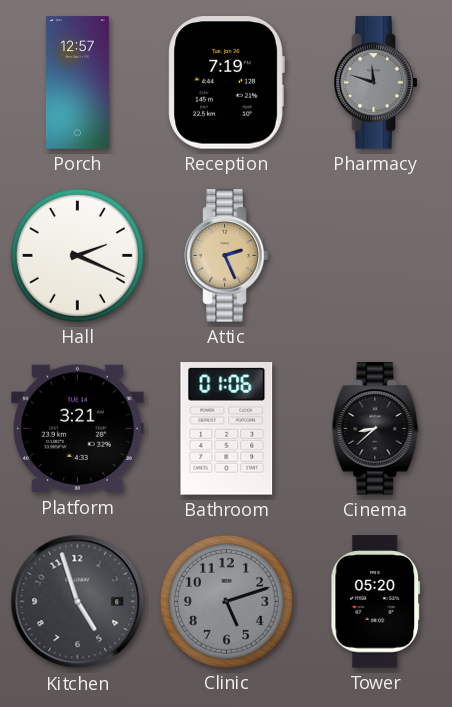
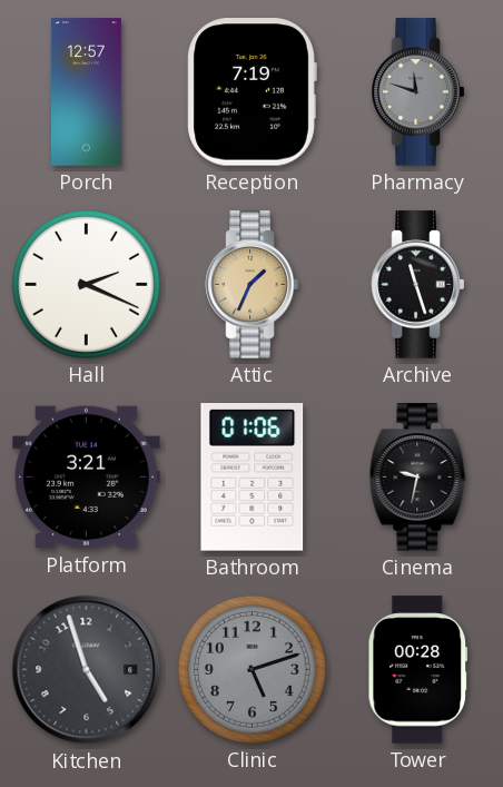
Attic: 2:26 -> 1:34
Archive: none -> 11:27
Cinema: 8:38 -> 9:32
Tower: 05:20 -> 00:28
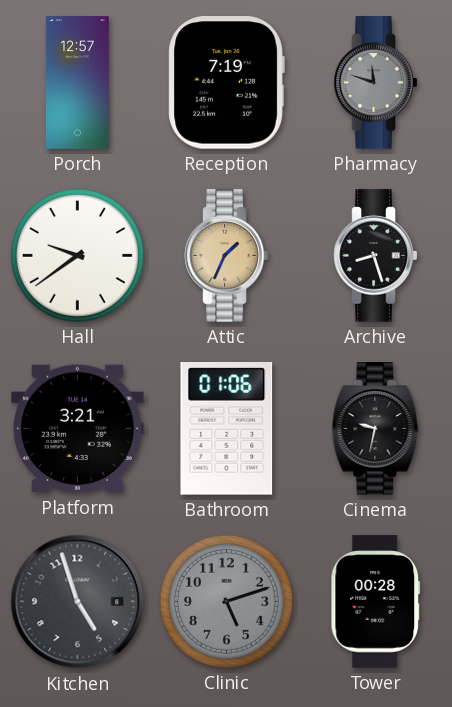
Hall: 2:19 -> 9:39
Archive: 11:27 -> 8:27
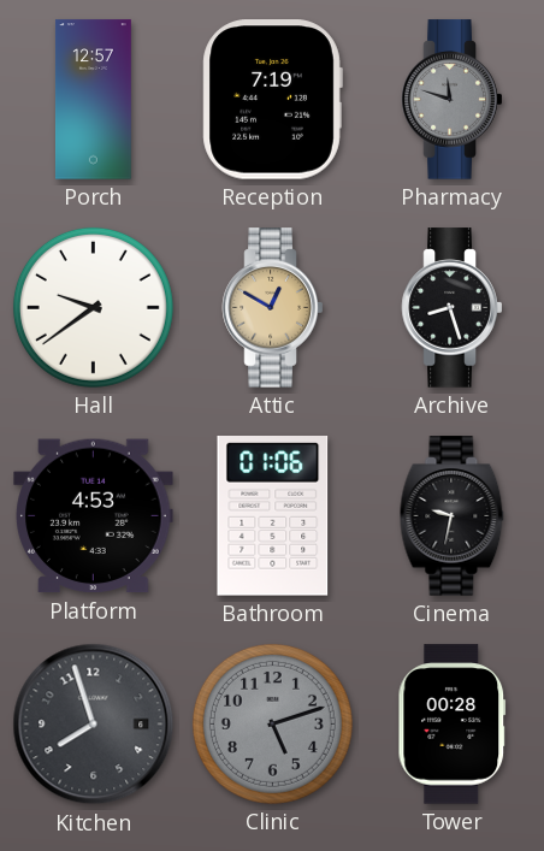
Attic: 1:34 -> 12:50
Platform: 3:21 -> 4:53
Kitchen: 4:57 -> 7:57
